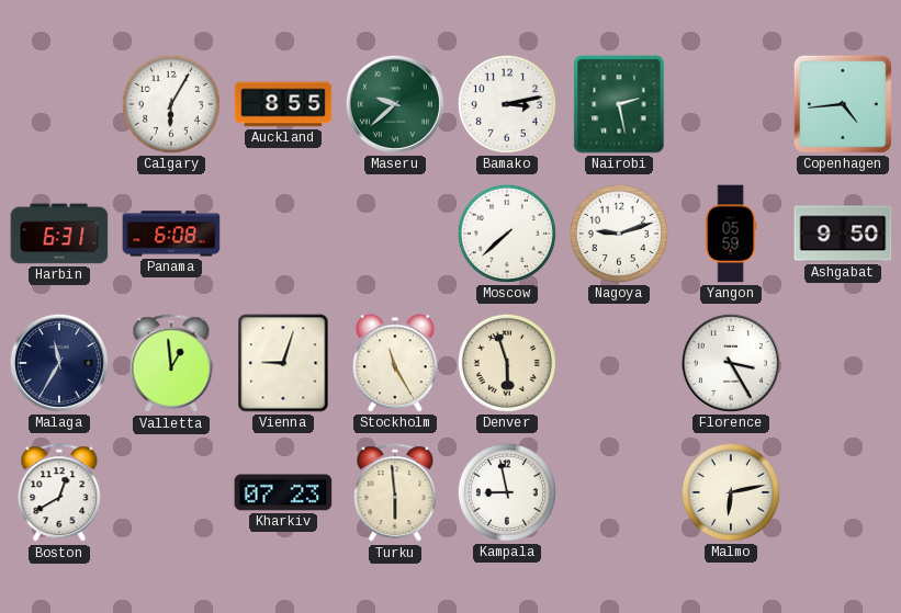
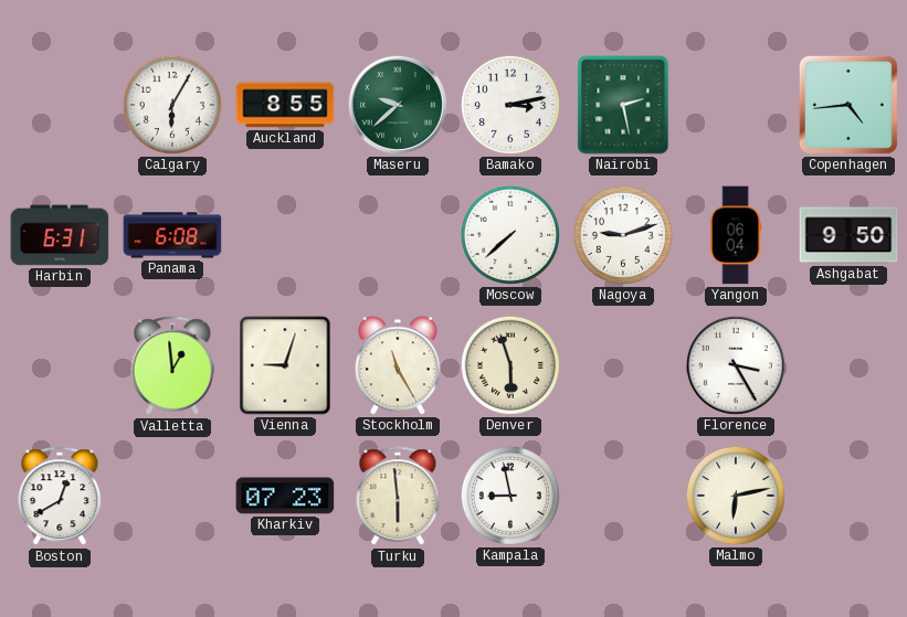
Yangon: 05:59 -> 06:04
Malaga: 11:35 -> none
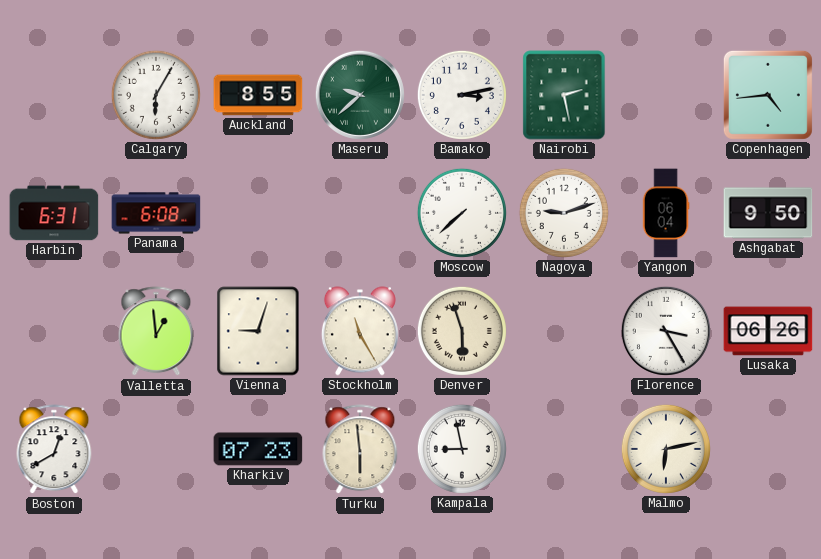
Lusaka: none -> 06:26
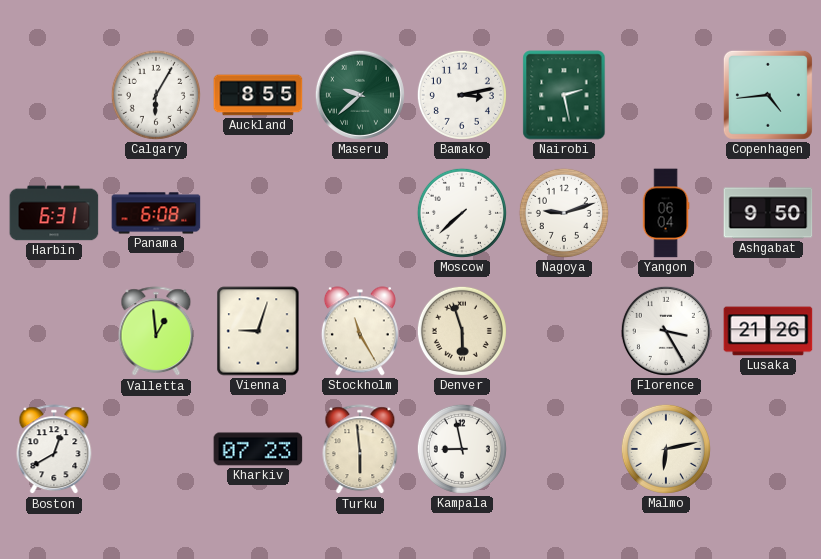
Lusaka: 06:26 -> 21:26
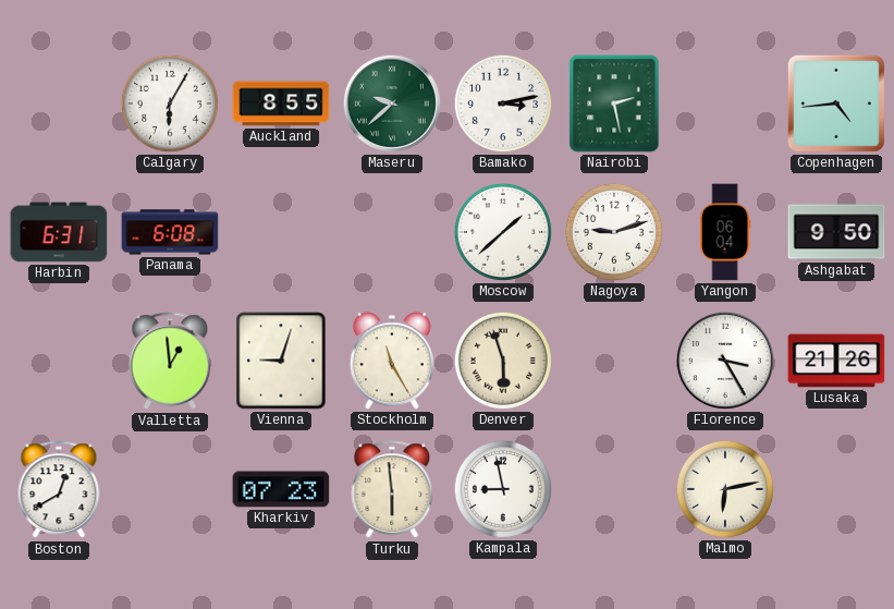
Moscow: 7:38 -> 1:38
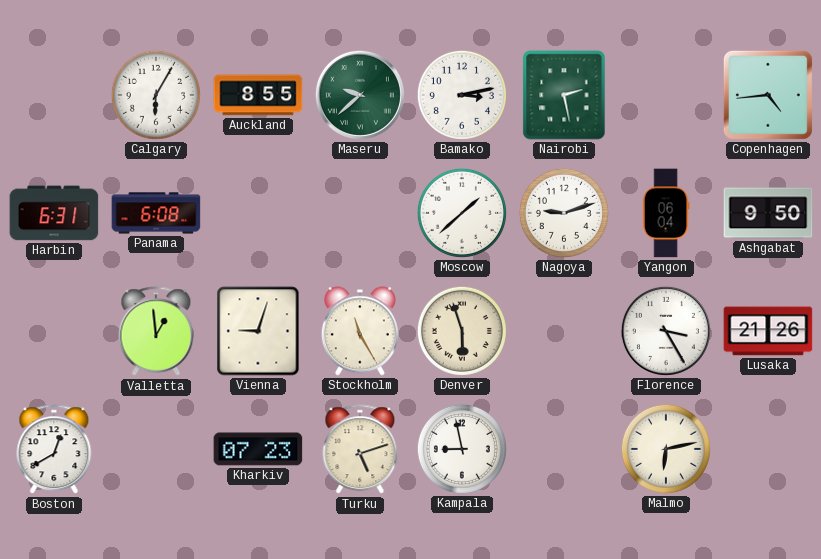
Turku: 5:59 -> 5:12
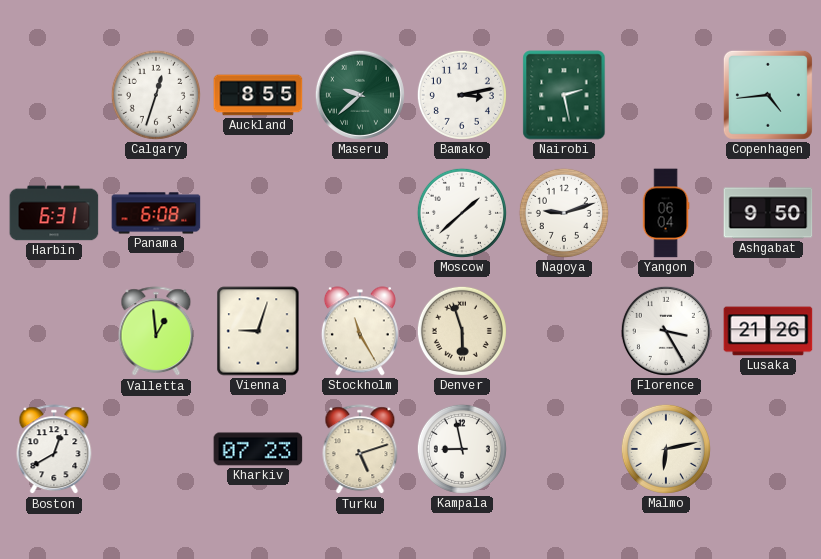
Calgary: 6:05 -> 12:33
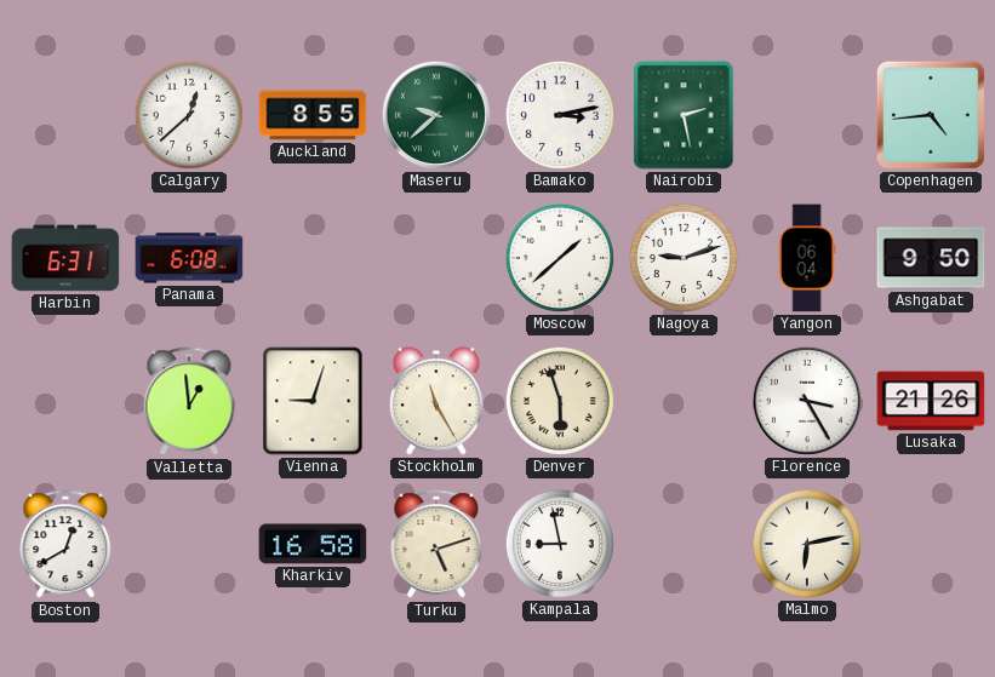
Calgary: 12:33 -> 12:38
Kharkiv: 07:23 -> 16:58
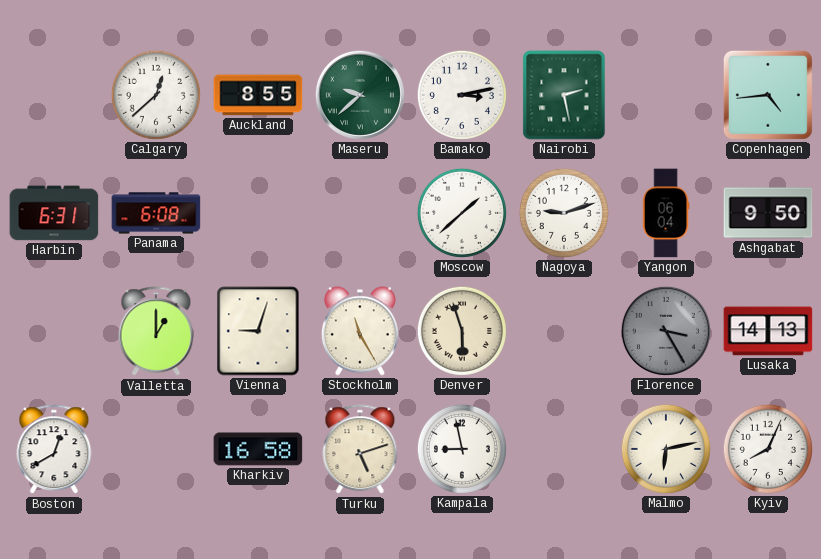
Valletta: 12:59 -> 1:00
Florence dial: white -> grey
Lusaka: 21:26 -> 14:13
Kyiv: none -> 8:04
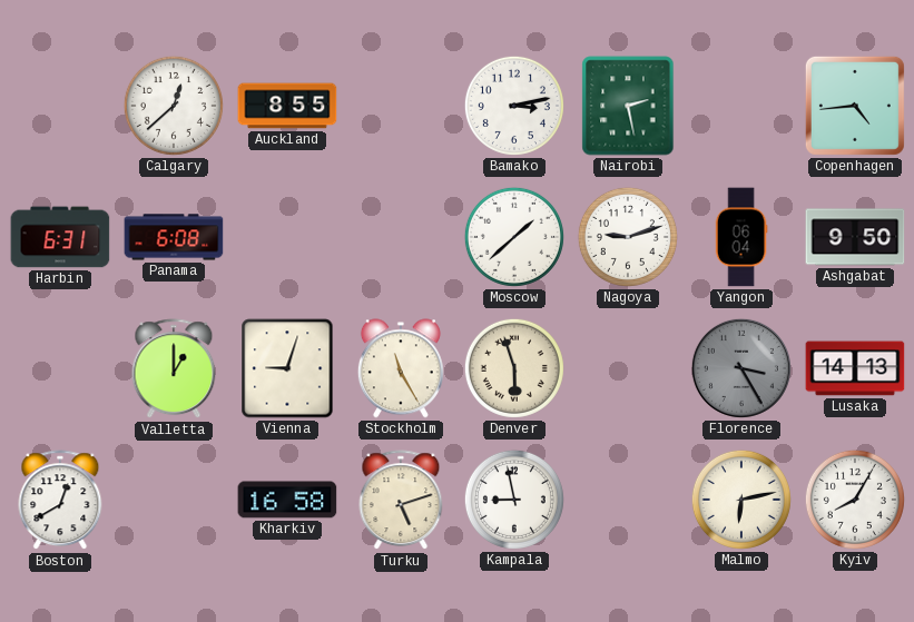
Maseru: 9:38 -> none
Kyiv: 8:04 -> 8:05
